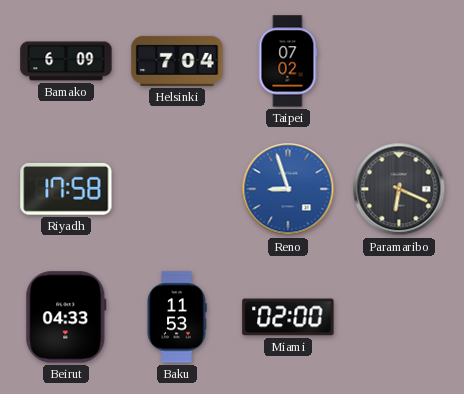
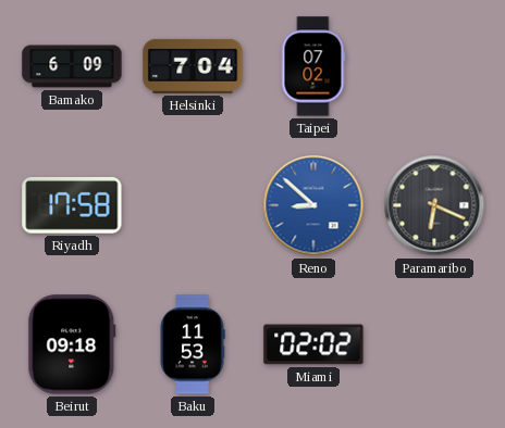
Reno: 8:57 -> 8:52
Beirut: 04:33 -> 09:18
Miami: 02:00 -> 02:02
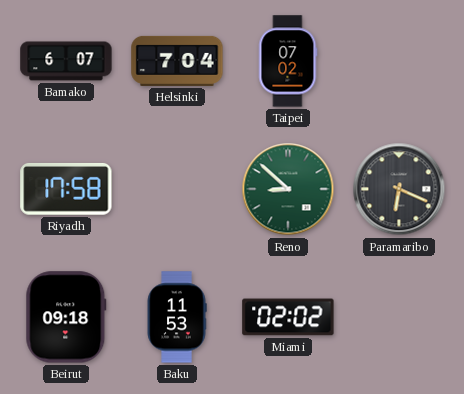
Bamako: 6:09 -> 6:07
Reno dial: blue -> green
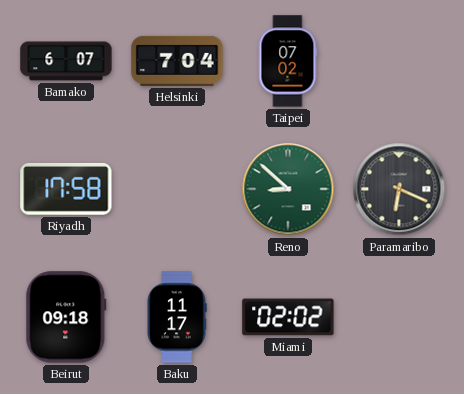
Baku: 11:53 -> 11:17
